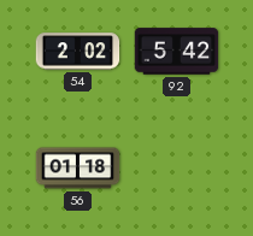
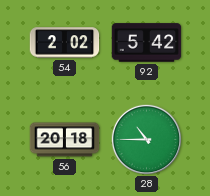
56: 01:18 -> 20:18
28: none -> 10:45
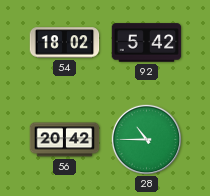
54: 2:02 -> 18:02
56: 20:18 -> 20:42
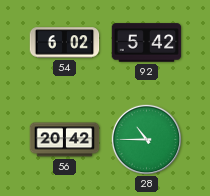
54: 18:02 -> 6:02
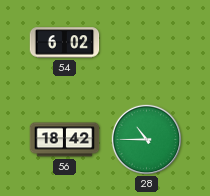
92: 5:42 -> none
56: 20:42 -> 18:42
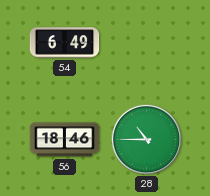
54: 6:02 -> 6:49
56: 18:42 -> 18:46
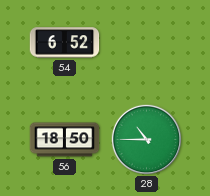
54: 6:49 -> 6:52
56: 18:46 -> 18:50
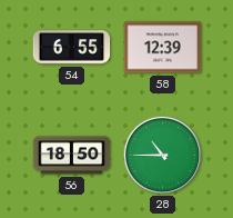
54: 6:52 -> 6:55
58: none -> 12:39
